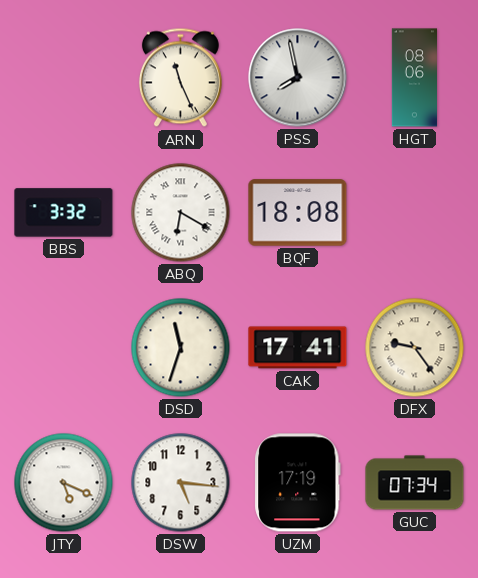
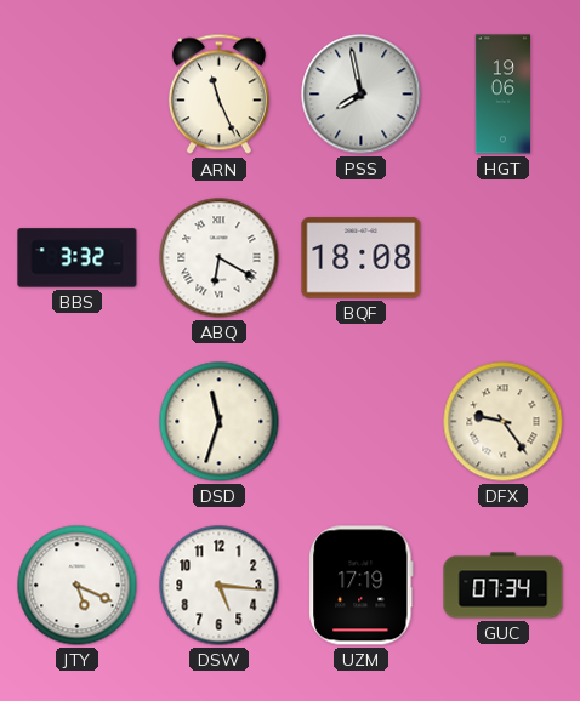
HGT: 08:06 -> 19:06
CAK: 17:41 -> none
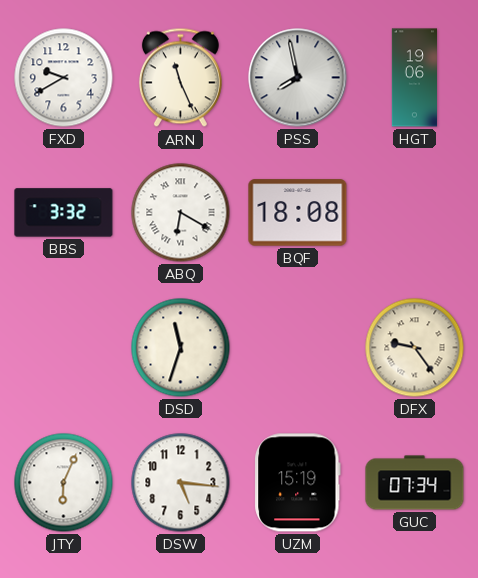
FXD: none -> 9:40
JTY: 5:19 -> 6:04
UZM: 17:19 -> 15:19
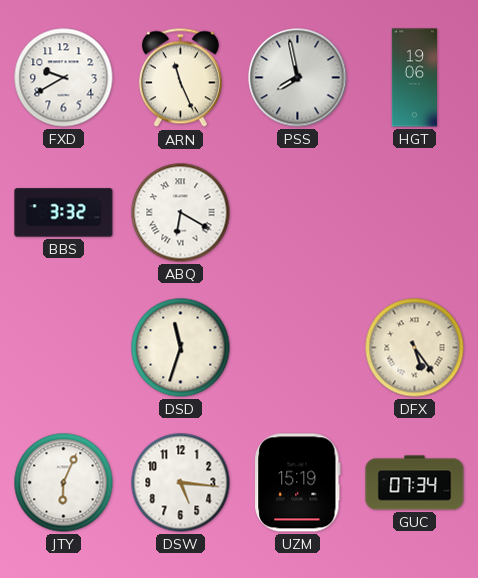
BQF: 18:08 -> none
DFX: 9:24 -> 5:24
